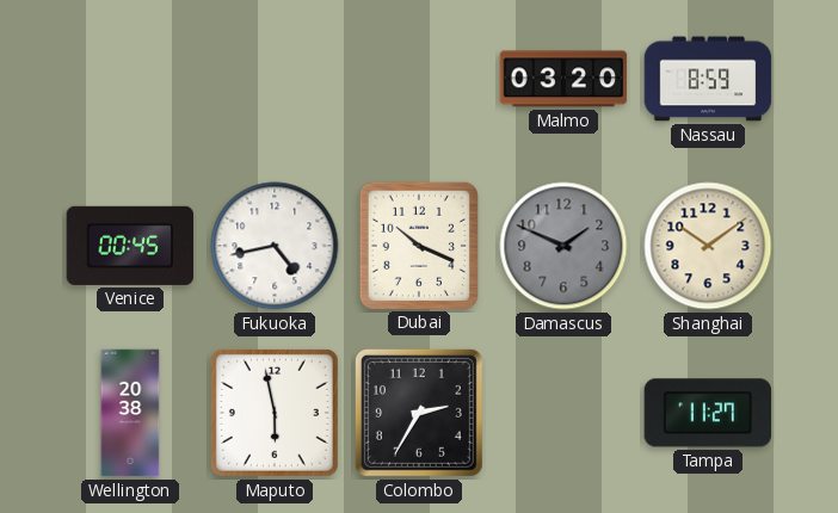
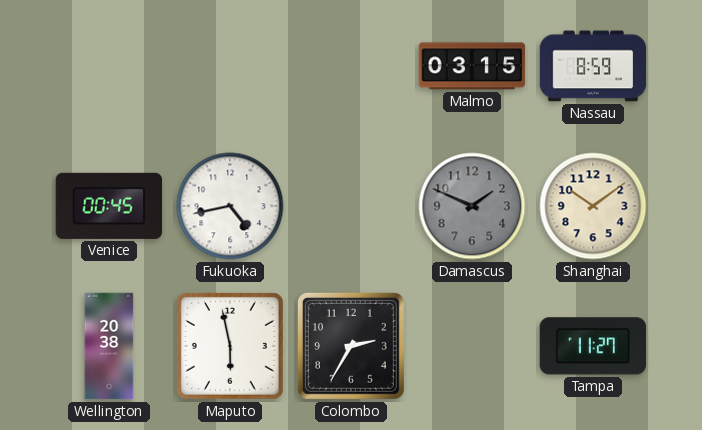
Malmo: 03:20 -> 03:15
Dubai: 10:19 -> none
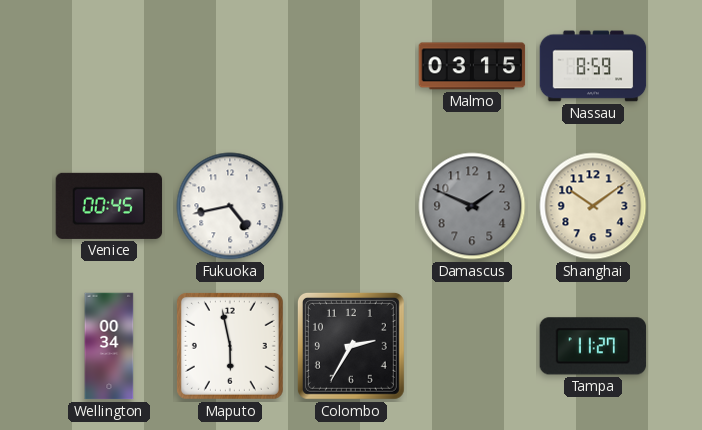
Wellington: 20:38 -> 00:34
